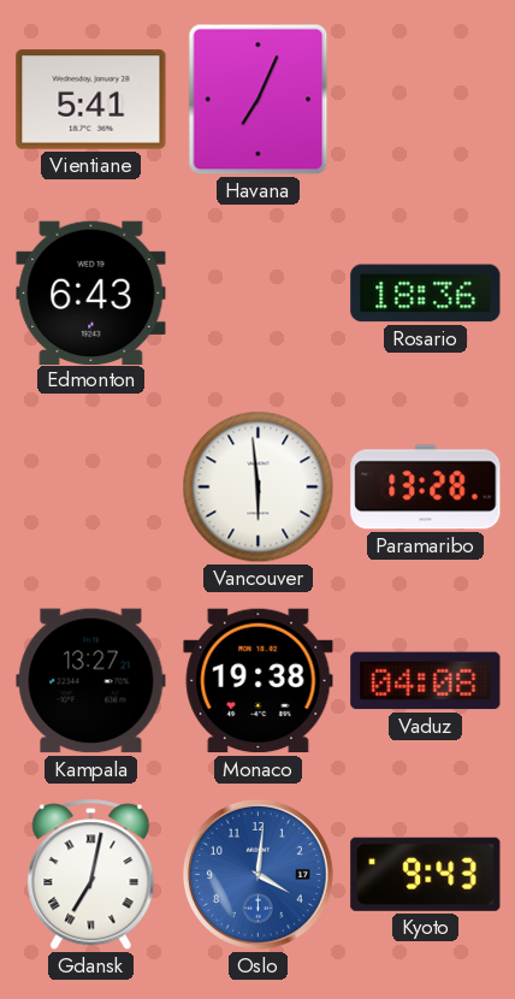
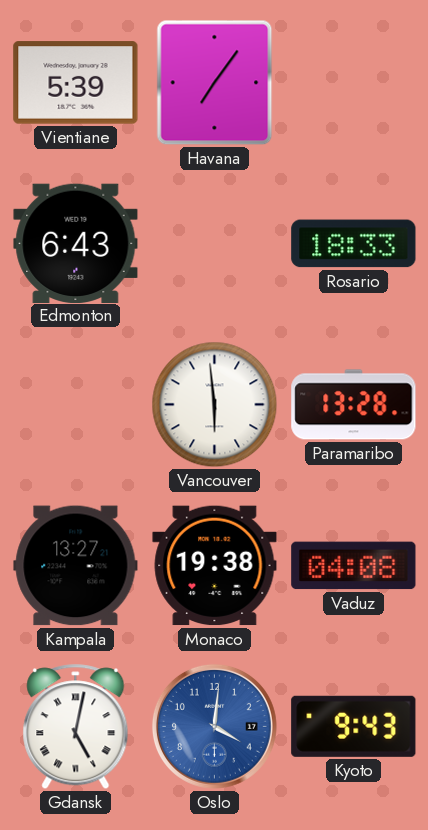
Vientiane: 5:41 -> 5:39
Havana: 7:04 -> 7:06
Rosario: 18:36 -> 18:33
Gdansk: 7:02 -> 5:02
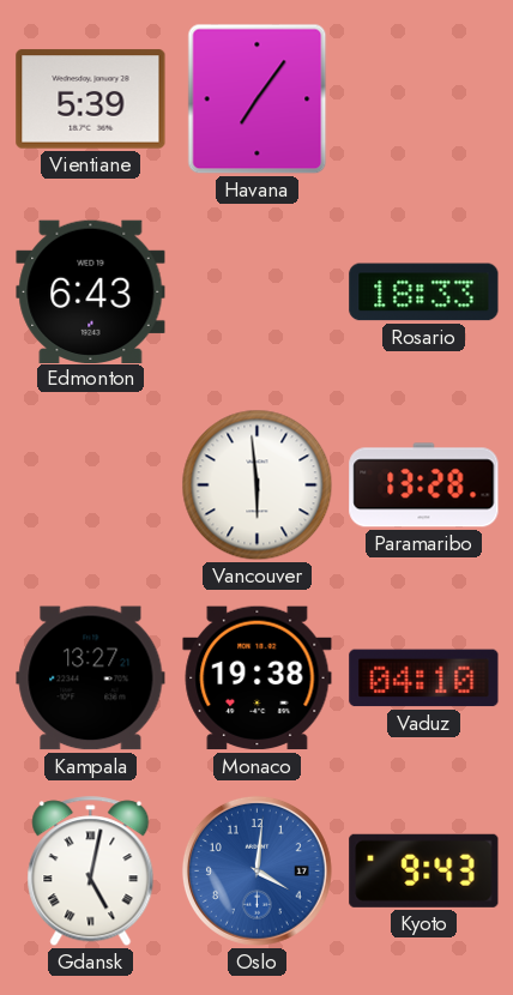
Vaduz: 04:08 -> 04:10
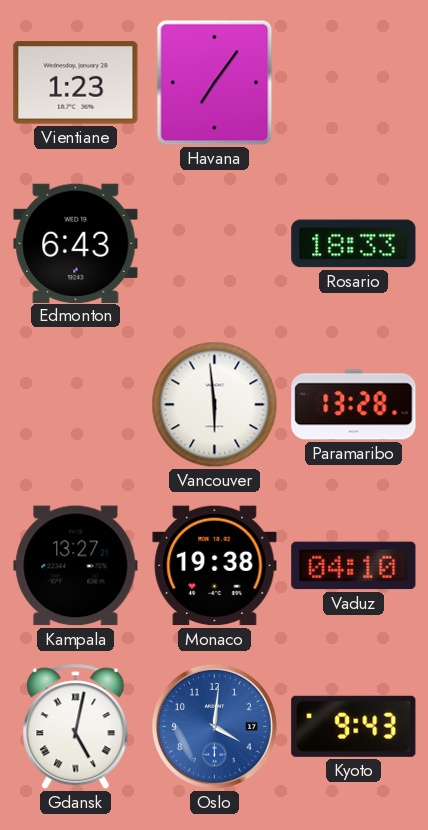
Vientiane: 5:39 -> 1:23
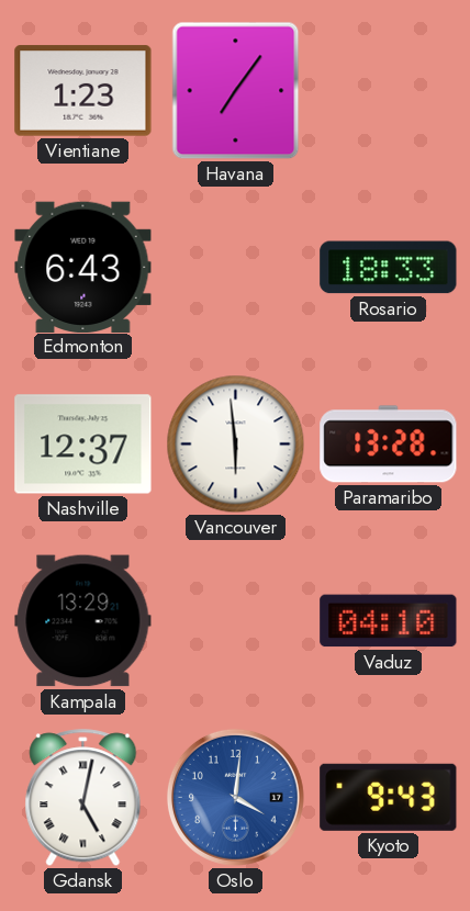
Nashville: none -> 12:37
Kampala: 13:27 -> 13:29
Monaco: 19:38 -> none
